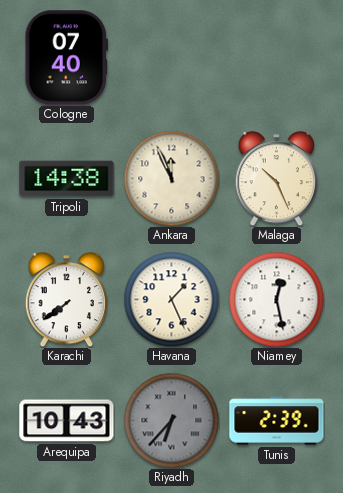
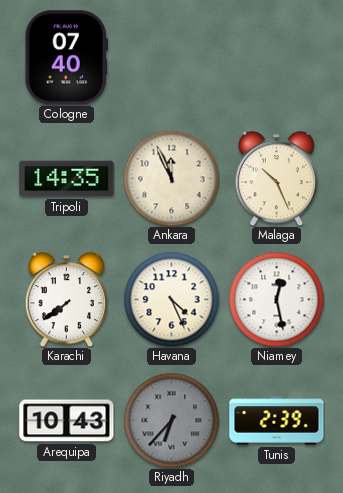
Tripoli: 14:38 -> 14:35
Havana: 1:26 -> 4:26
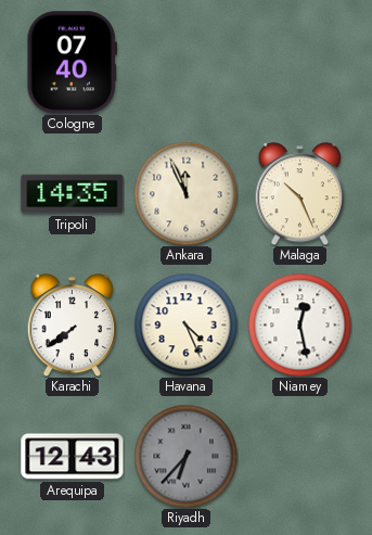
Arequipa: 10:43 -> 12:43
Tunis: 2:39 -> none
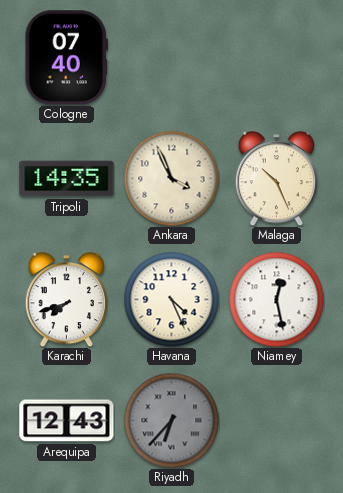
Ankara: 11:56 -> 3:56
Karachi: 7:39 -> 7:42
